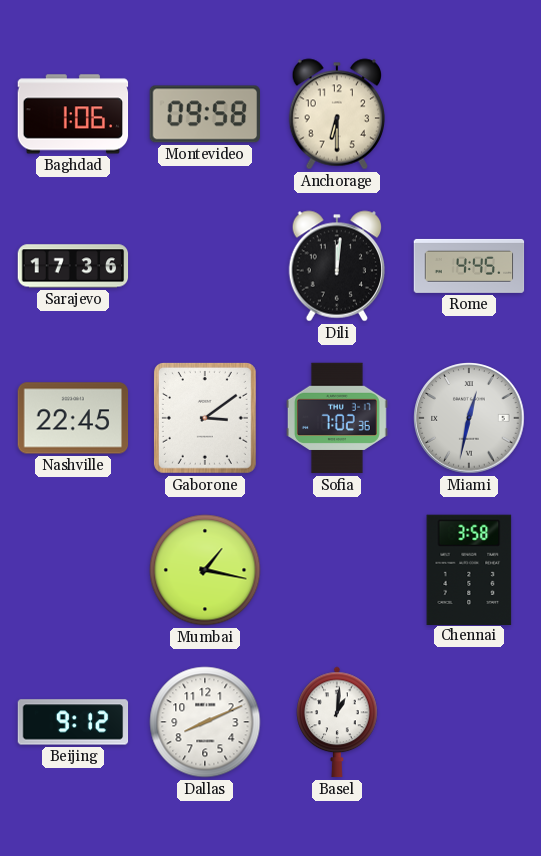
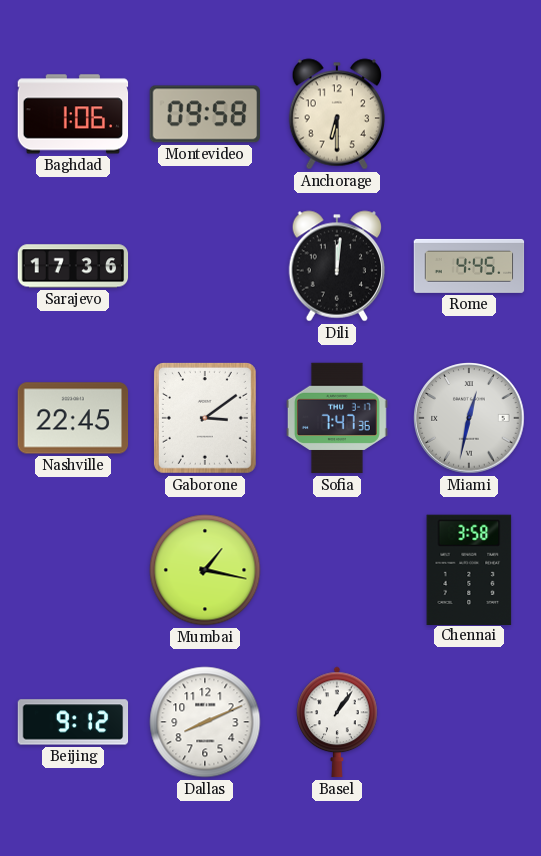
Sofia: 7:02 -> 7:47
Basel: 1:01 -> 1:06
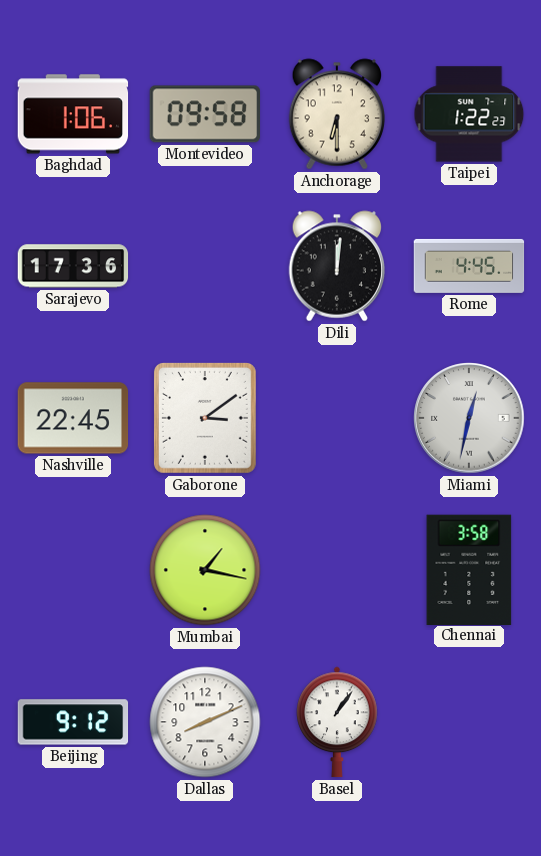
Taipei: none -> 1:22
Sofia: 7:47 -> none
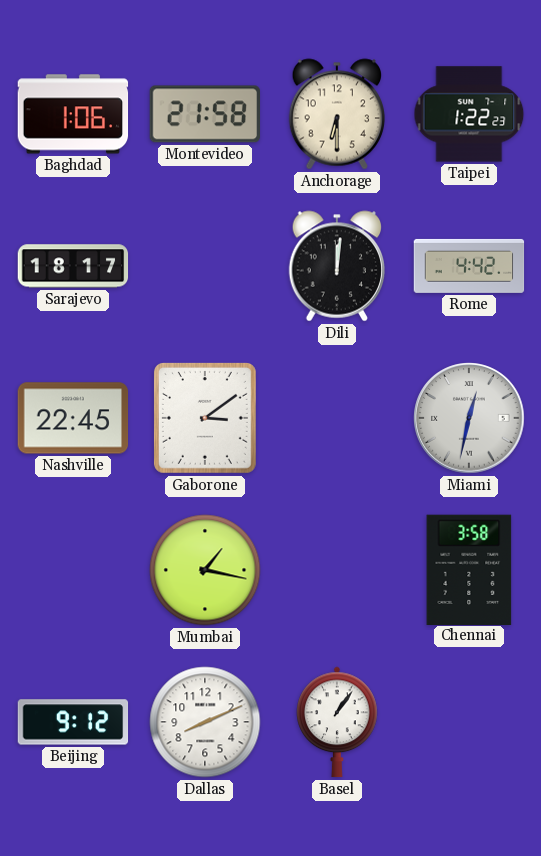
Montevideo: 09:58 -> 21:58
Sarajevo: 17:36 -> 18:17
Rome: 4:45 -> 4:42
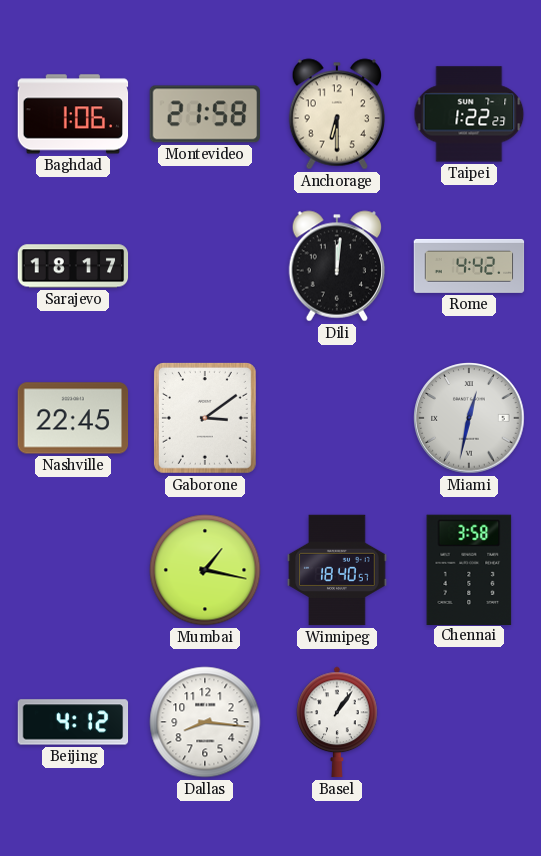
Winnipeg: none -> 18:40
Beijing: 9:12 -> 4:12
Dallas: 8:11 -> 8:16
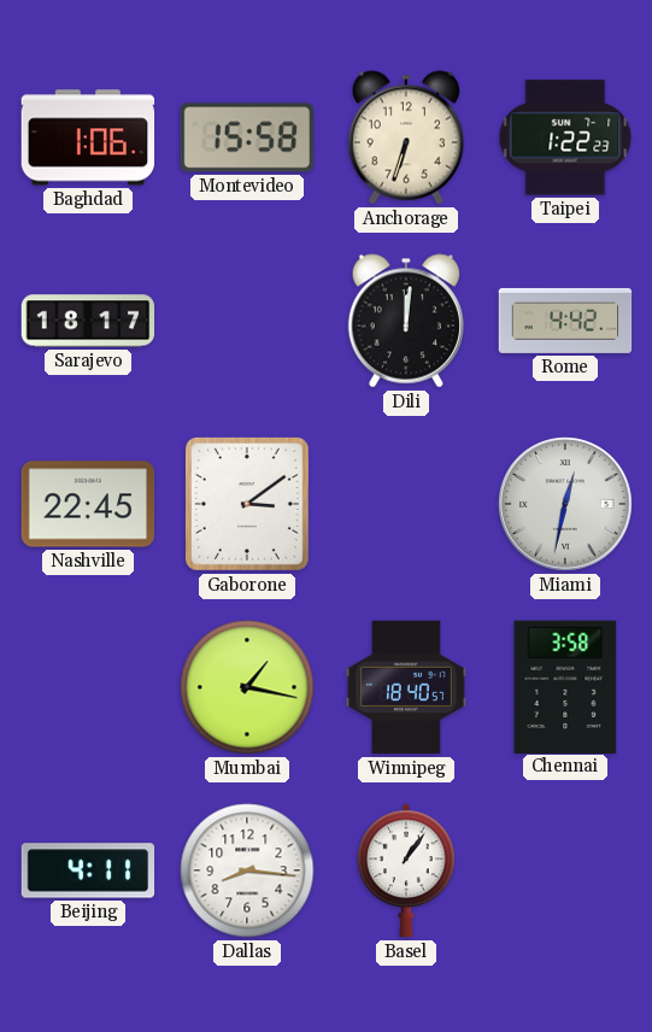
Montevideo: 21:58 -> 15:58
Anchorage: 6:30 -> 6:33
Beijing: 4:12 -> 4:11
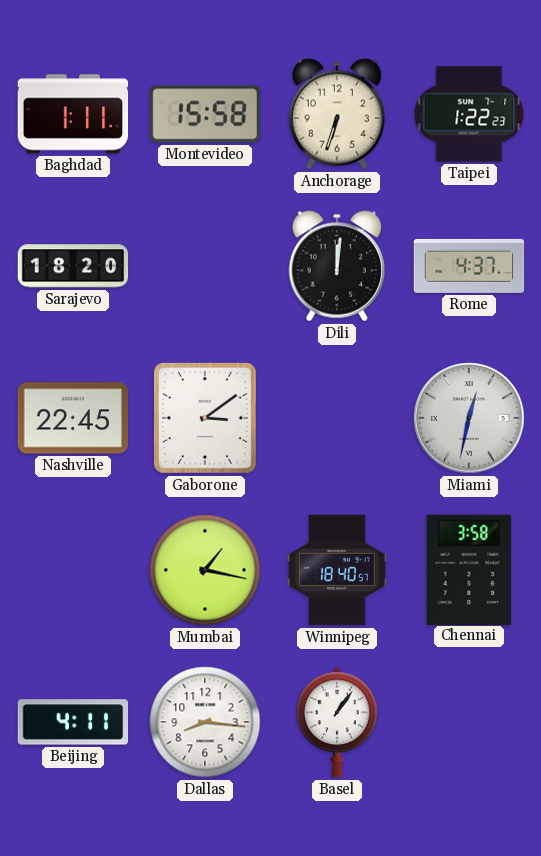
Baghdad: 1:06 -> 1:11
Sarajevo: 18:17 -> 18:20
Rome: 4:42 -> 4:37
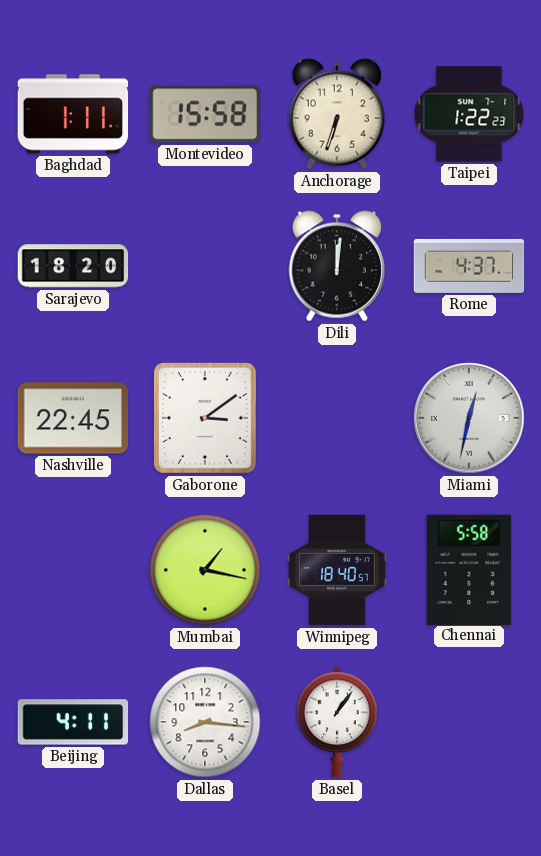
Chennai: 3:58 -> 5:58
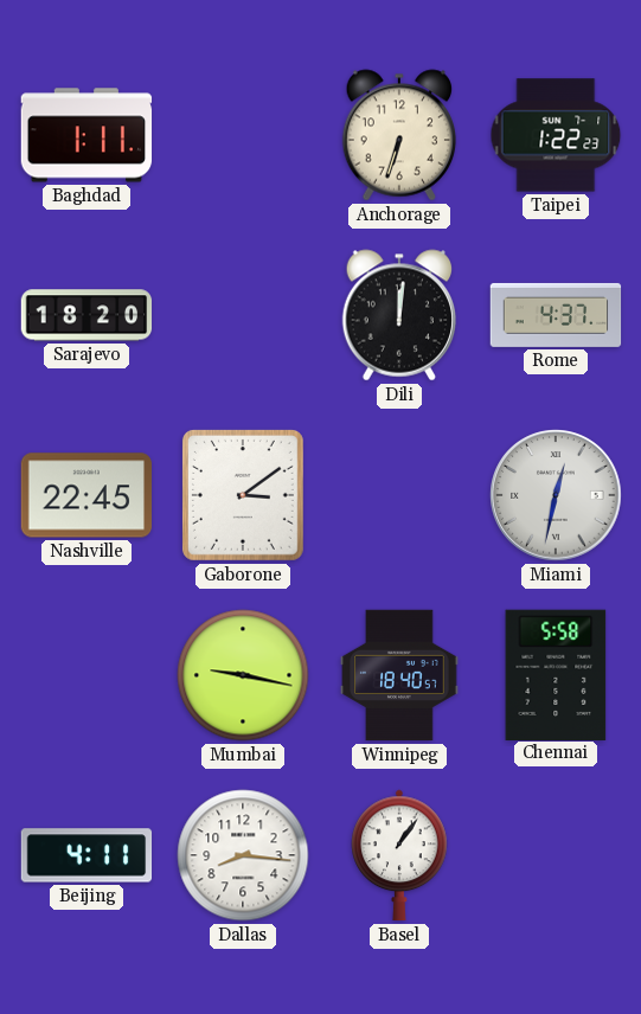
Montevideo: 15:58 -> none
Mumbai: 1:17 -> 9:17
